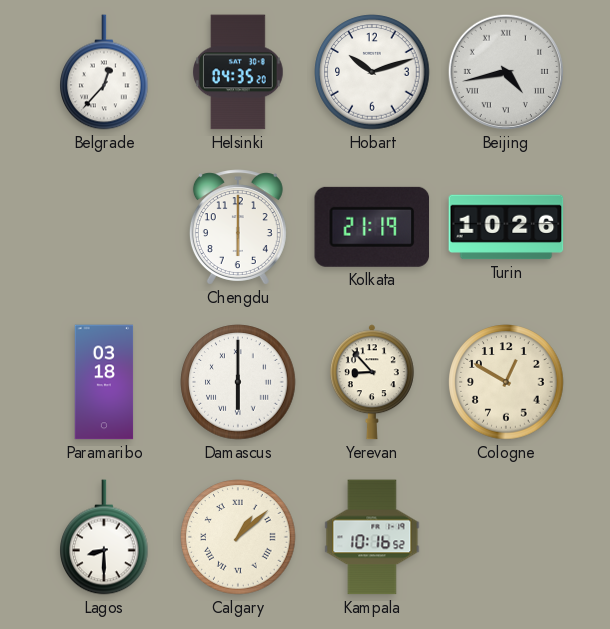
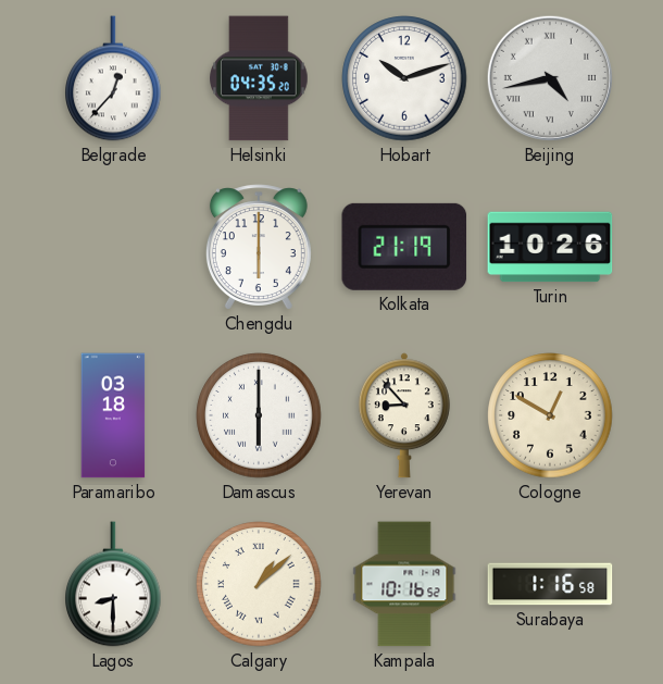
Surabaya: none -> 1:16
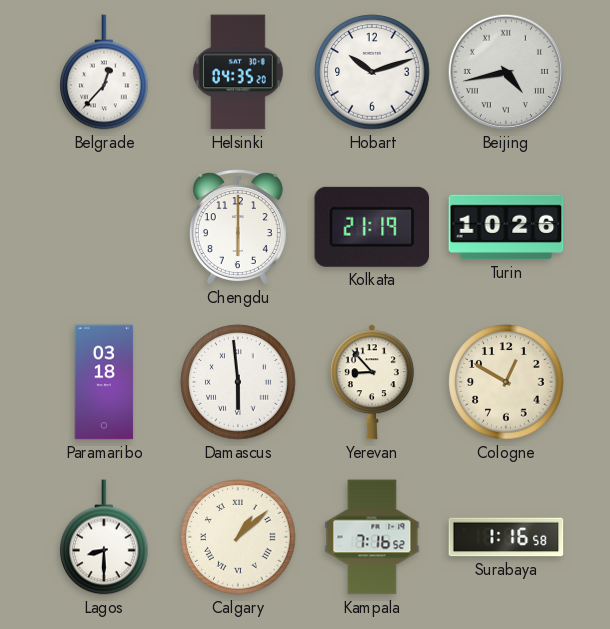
Damascus: 6:00 -> 5:59
Kampala: 10:16 -> 7:16
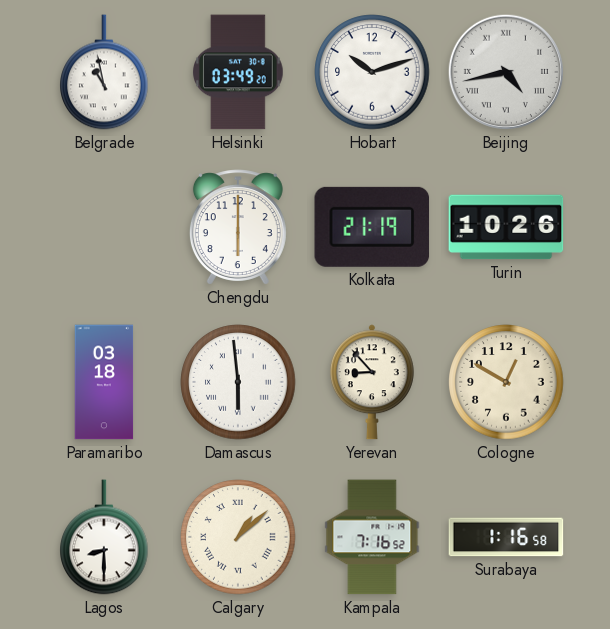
Belgrade: 12:37 -> 10:58
Helsinki: 04:35 -> 03:49
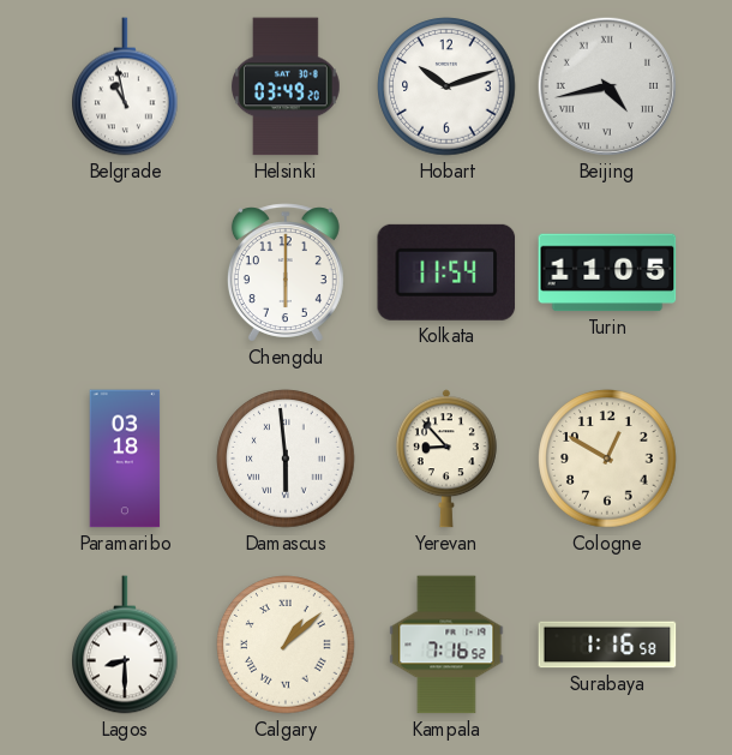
Kolkata: 21:19 -> 11:54
Turin: 10:26 -> 11:05
